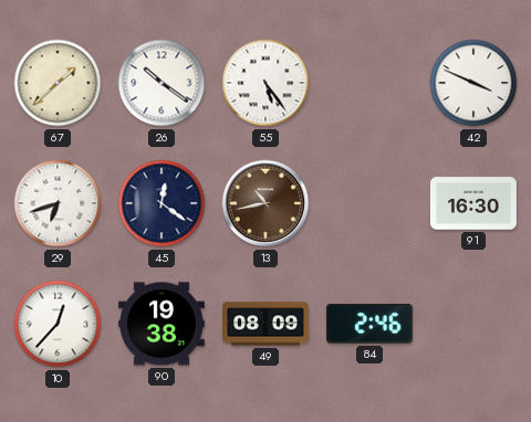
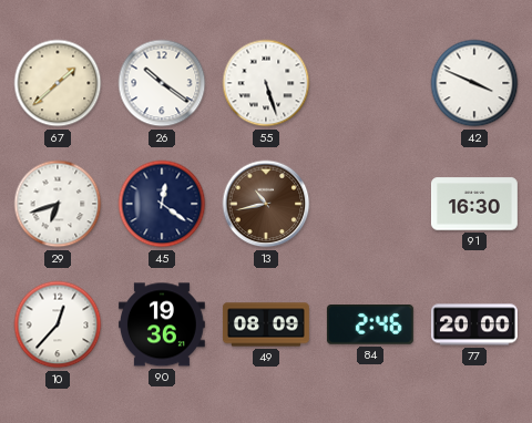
55: 5:24 -> 5:27
90: 19:38 -> 19:36
77: none -> 20:00
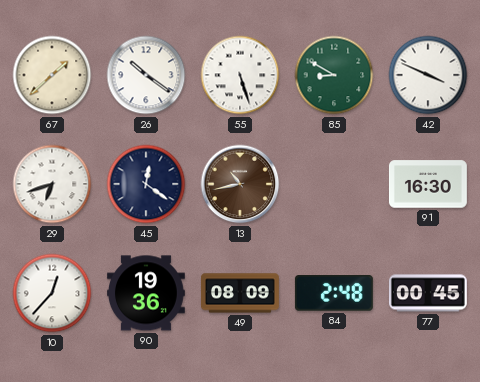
85: none -> 8:50
84: 2:46 -> 2:48
77: 20:00 -> 00:45
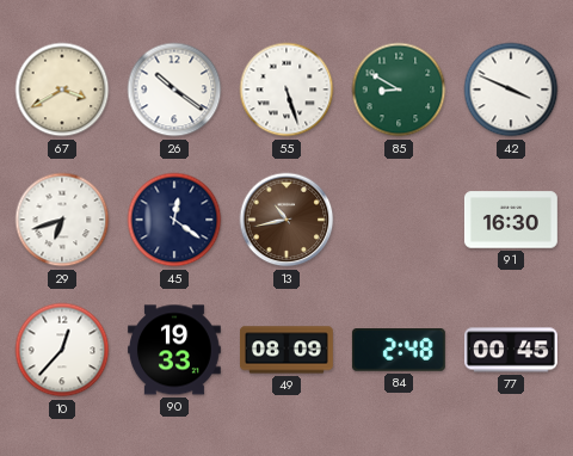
67: 1:38 -> 3:40
90: 19:36 -> 19:33
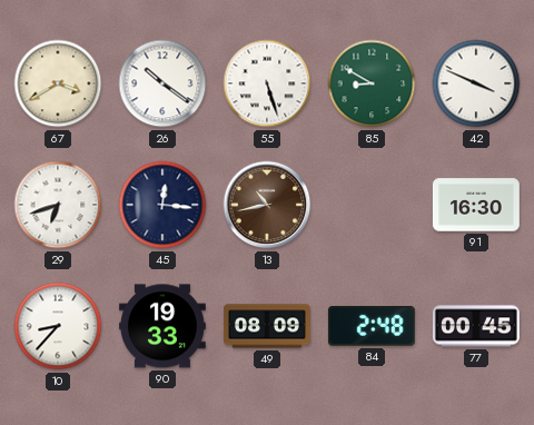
45: 12:21 -> 12:16
10: 12:37 -> 8:37
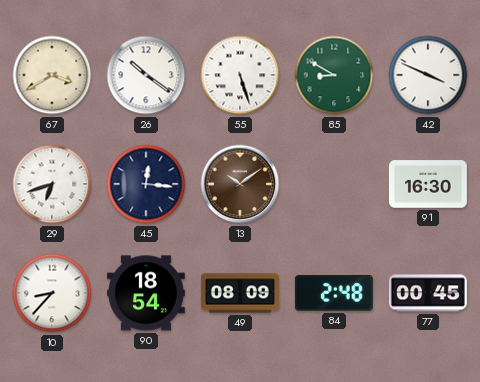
13: 10:43 -> 10:09
90: 19:33 -> 18:54
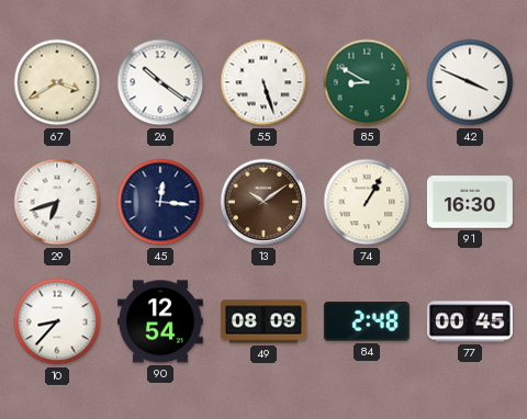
74: none -> 1:05
90: 18:54 -> 12:54
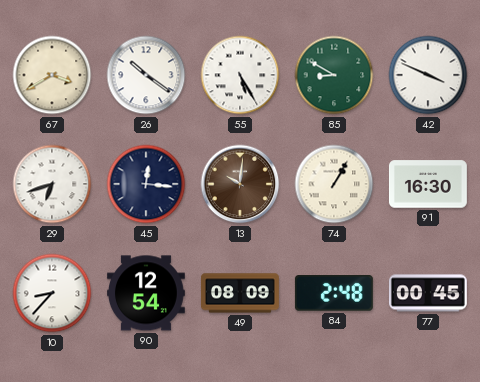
55: 5:27 -> 5:25
13: 10:09 -> 10:01
